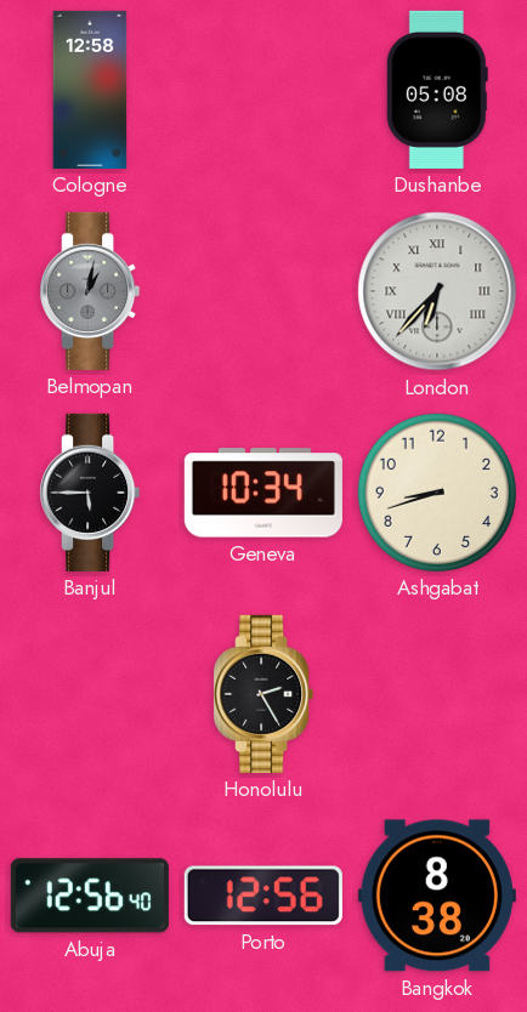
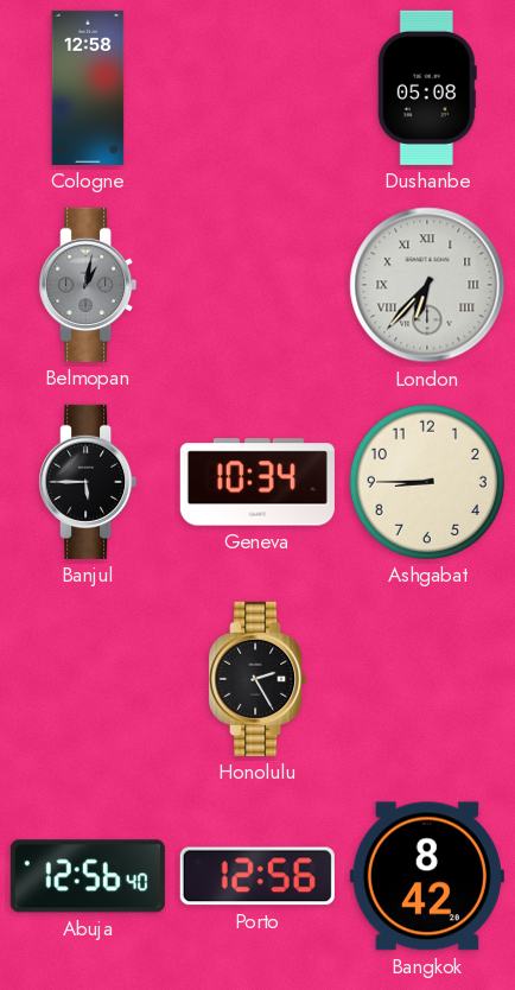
Ashgabat: 8:42 -> 8:45
Bangkok: 8:38 -> 8:42
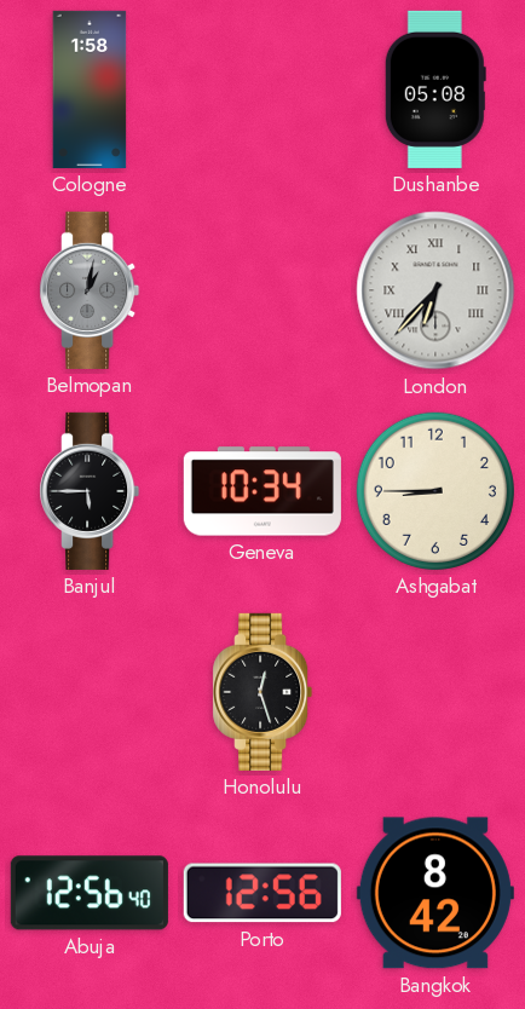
Cologne: 12:58 -> 1:58
Honolulu: 2:25 -> 12:27
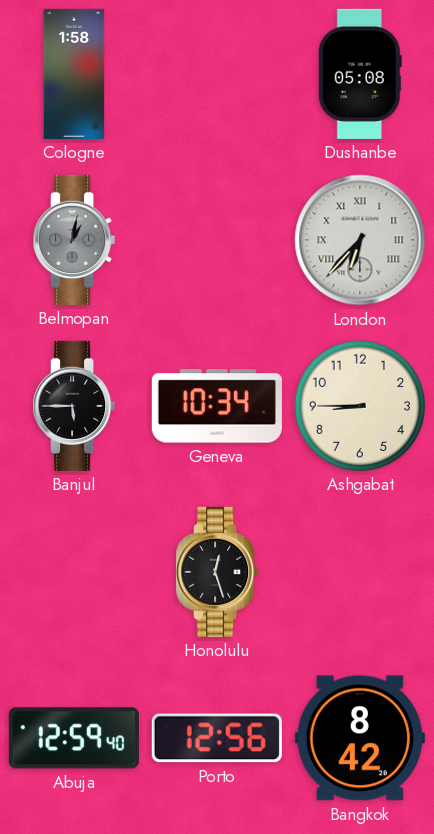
Abuja: 12:56 -> 12:59
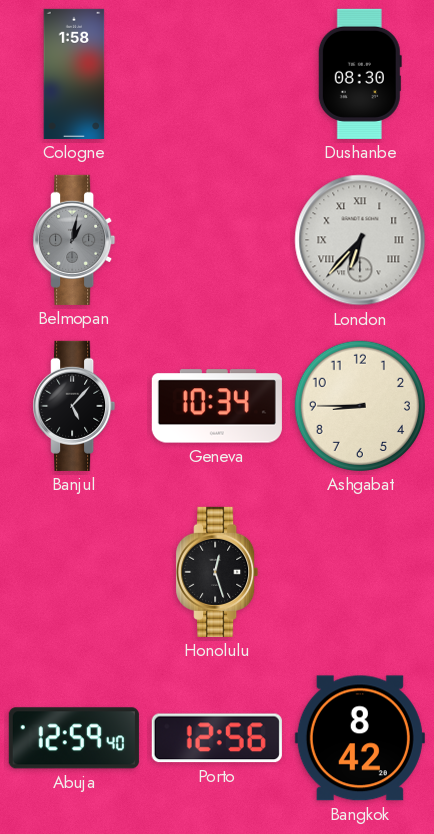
Dushanbe: 05:08 -> 08:30
Banjul: 5:45 -> 5:07
